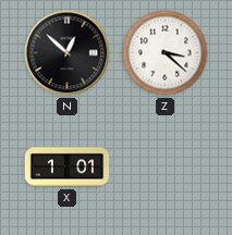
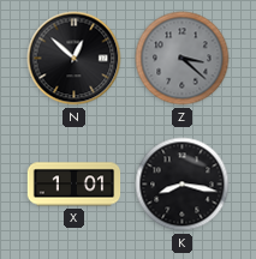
Z dial: white -> grey
K: none -> 8:17
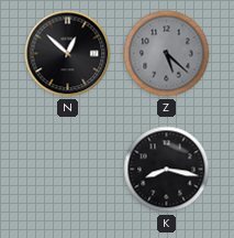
Z: 3:22 -> 5:22
X: 1:01 -> none
